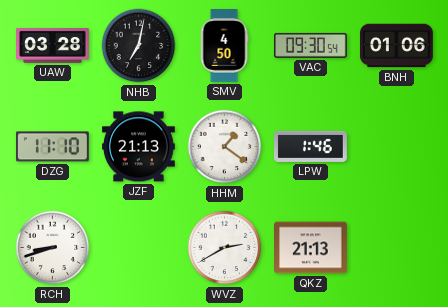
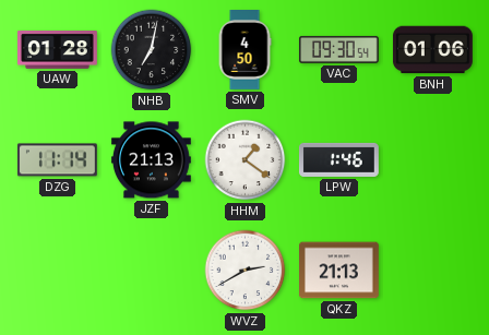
UAW: 03:28 -> 01:28
DZG: 11:10 -> 11:14
RCH: 8:42 -> none
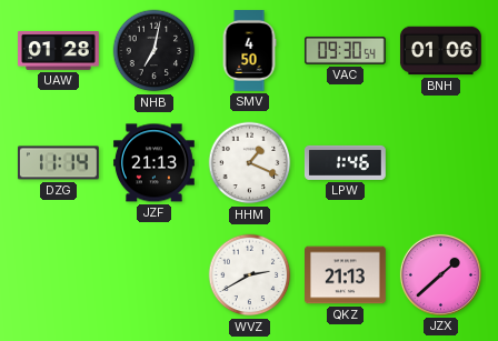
HHM: 1:21 -> 1:19
JZX: none -> 1:38
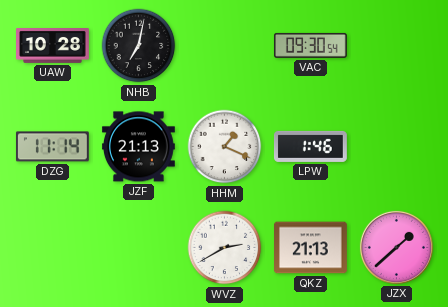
UAW: 01:28 -> 10:28
SMV: 4:50 -> none
BNH: 01:06 -> none
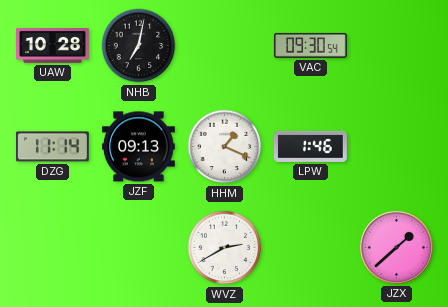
JZF: 21:13 -> 09:13
QKZ: 21:13 -> none
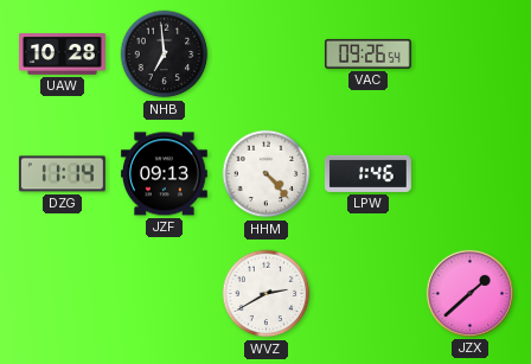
NHB: 7:02 -> 6:59
VAC: 09:30 -> 09:26
HHM: 1:19 -> 4:23
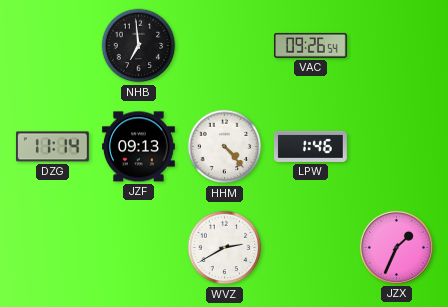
UAW: 10:28 -> none
JZX: 1:38 -> 1:34
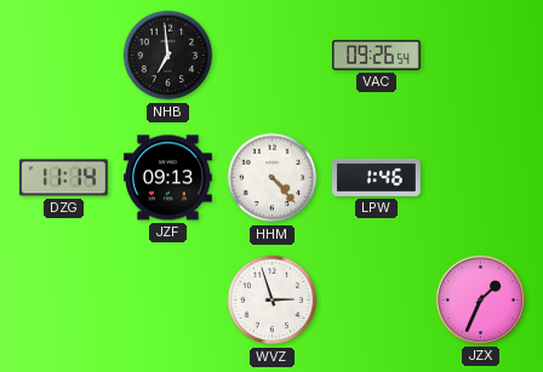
WVZ: 2:40 -> 2:57
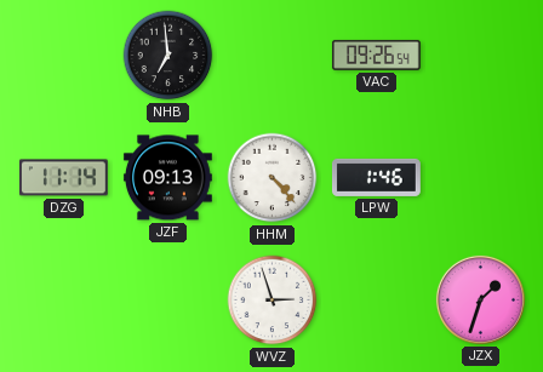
JZX: 1:34 -> 1:33
